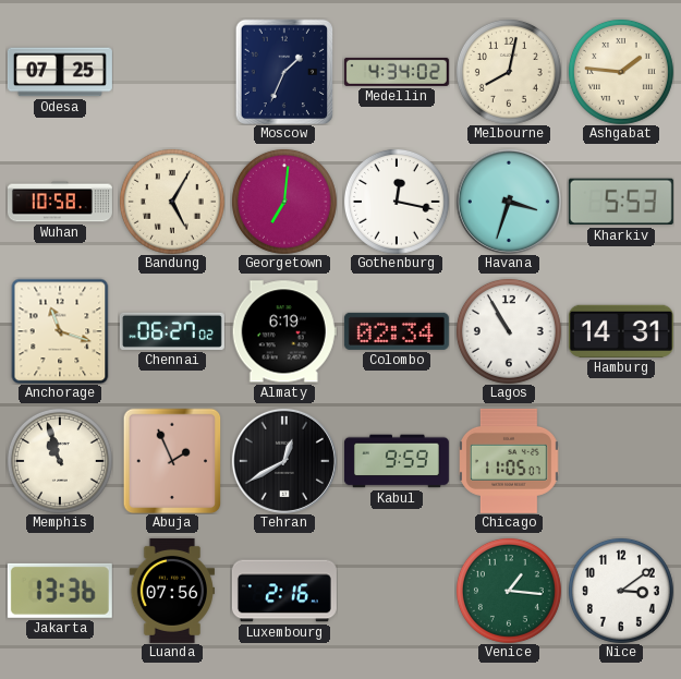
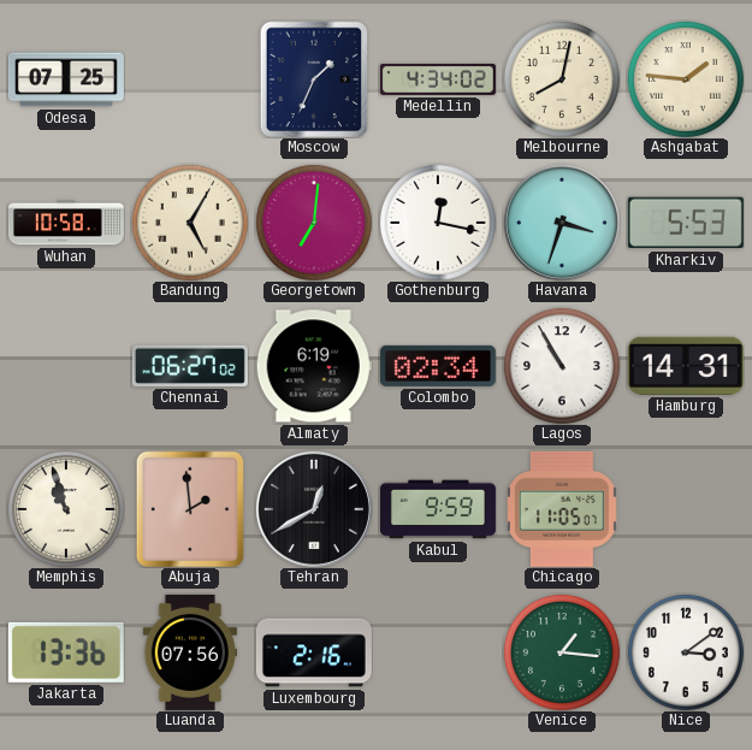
Anchorage: 11:18 -> none
Abuja: 1:56 -> 1:59
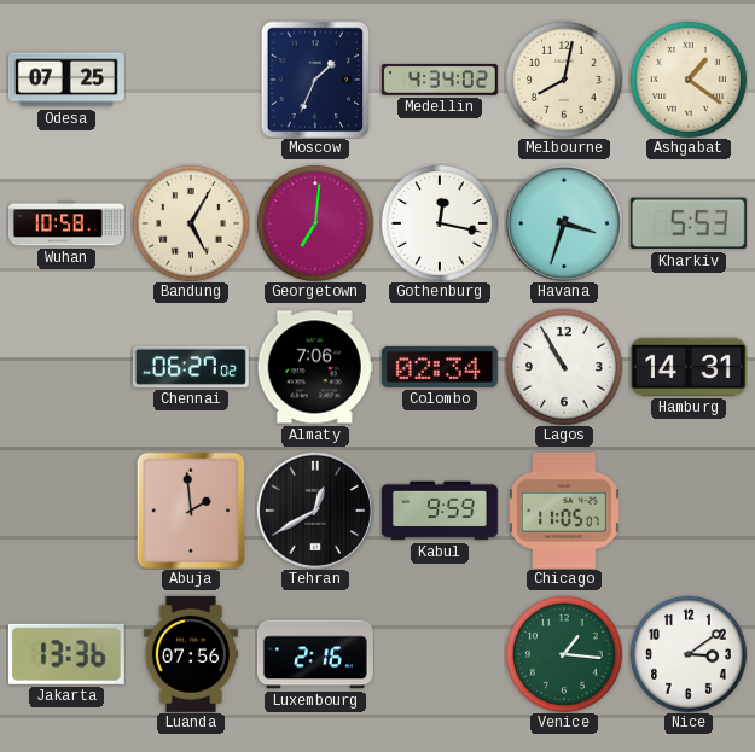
Ashgabat: 1:46 -> 1:21
Almaty: 6:19 -> 7:06
Memphis: 10:57 -> none
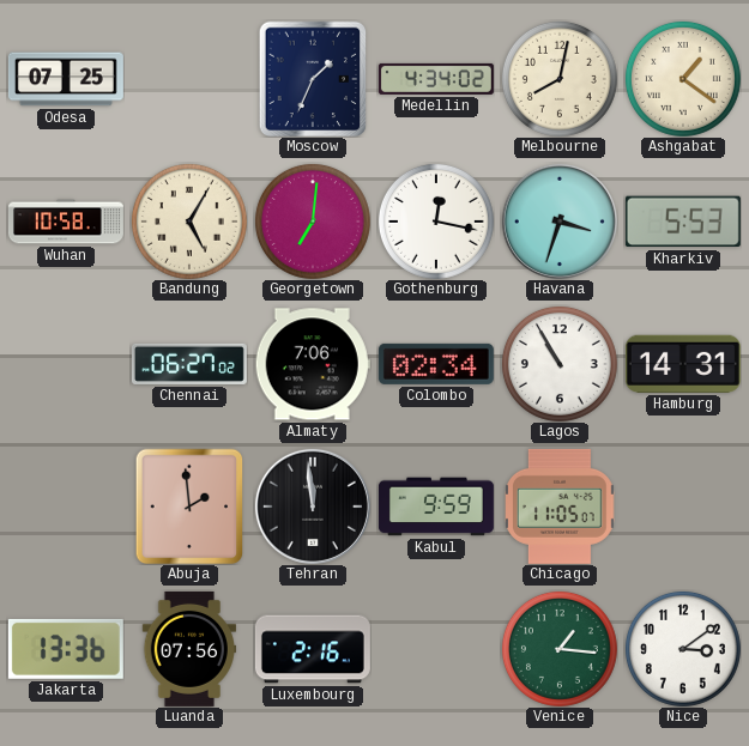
Tehran: 12:40 -> 11:59
